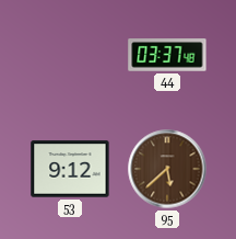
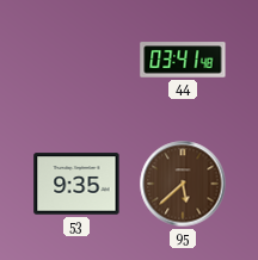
44: 03:37 -> 03:41
53: 9:12 -> 9:35
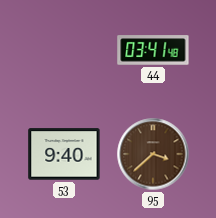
53: 9:35 -> 9:40
95: 5:38 -> 3:38
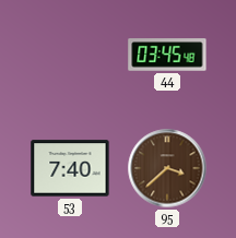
44: 03:41 -> 03:45
53: 9:40 -> 7:40
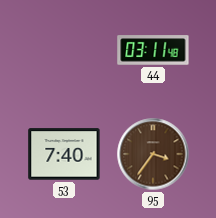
44: 03:45 -> 03:11
95: 3:38 -> 3:36
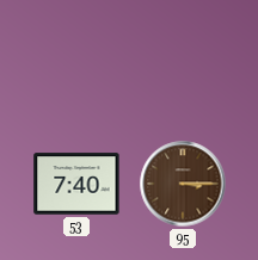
44: 03:11 -> none
95: 3:36 -> 3:15
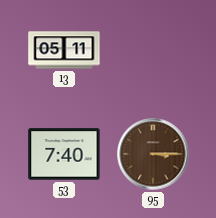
13: none -> 05:11
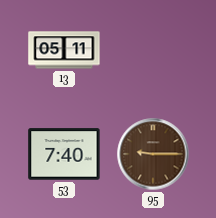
95: 3:15 -> 9:15
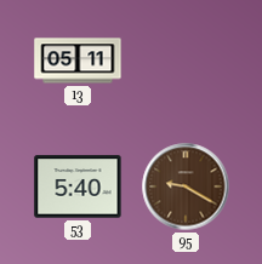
53: 7:40 -> 5:40
95: 9:15 -> 9:20
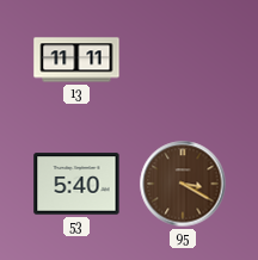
13: 05:11 -> 11:11
95: 9:20 -> 3:20
